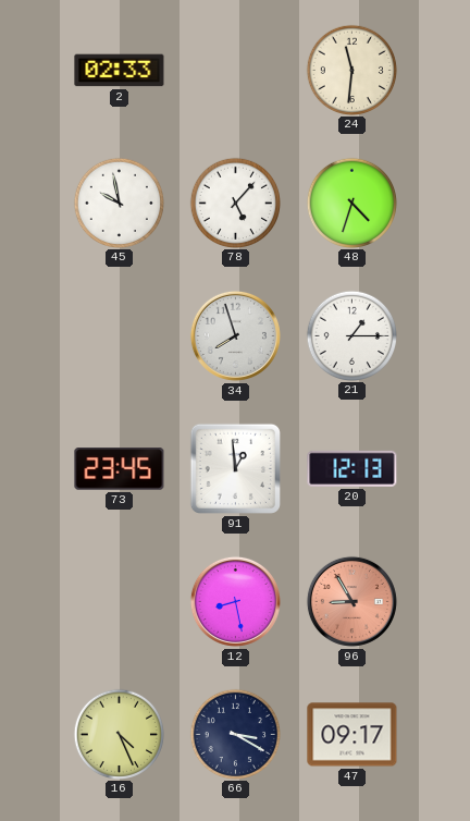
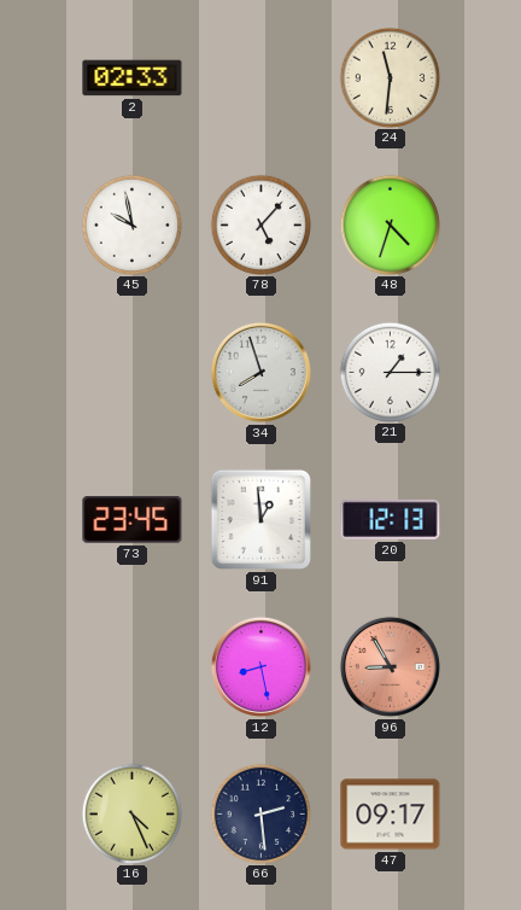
66: 3:20 -> 2:29
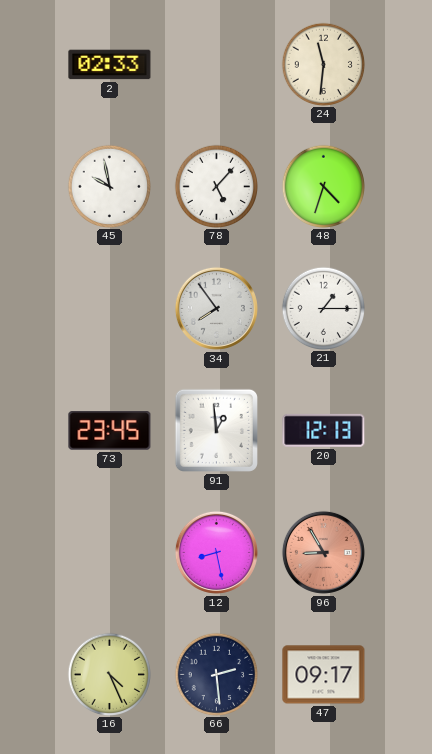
34: 7:57 -> 7:54
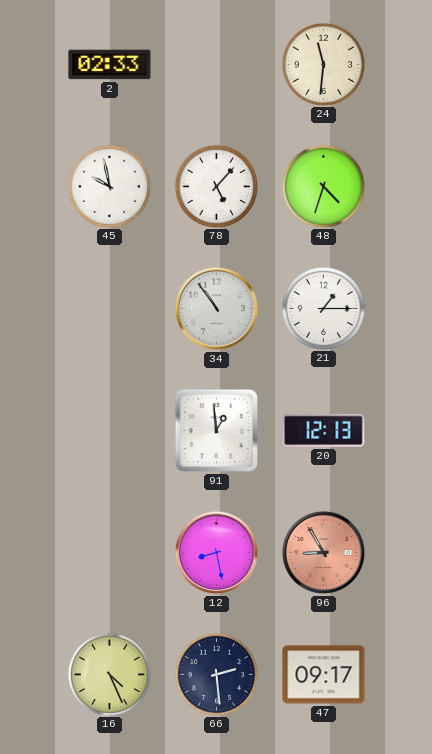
34: 7:54 -> 10:54
73: 23:45 -> none
